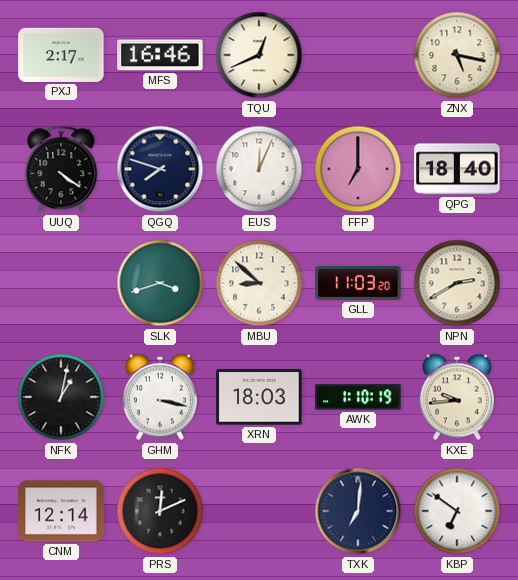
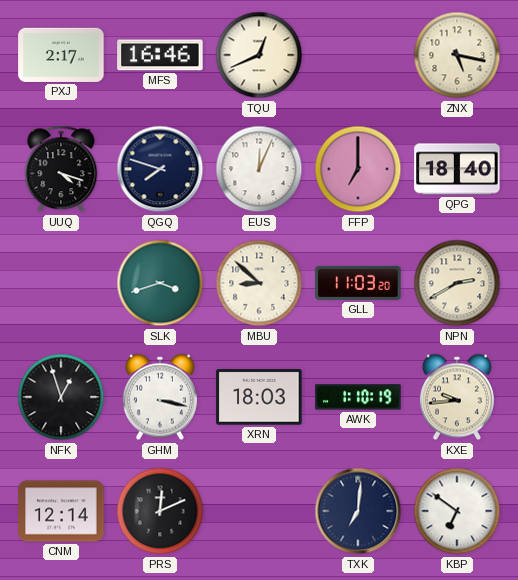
UUQ: 4:21 -> 4:18
NFK: 1:02 -> 12:57
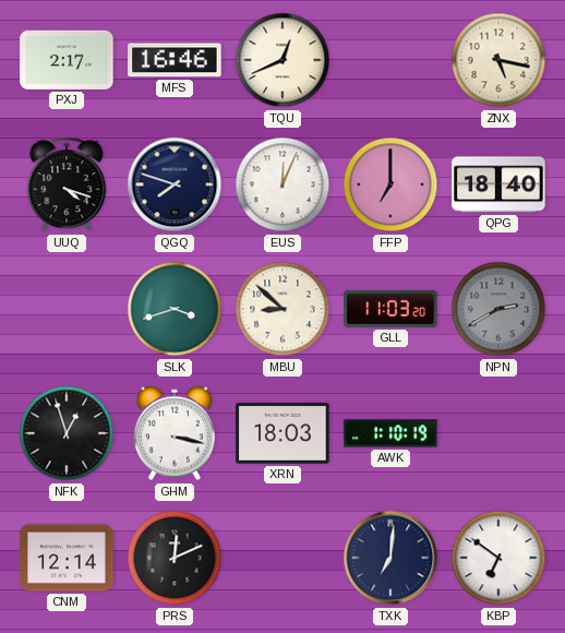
NPN dial: cream -> grey
KXE: 9:44 -> none
